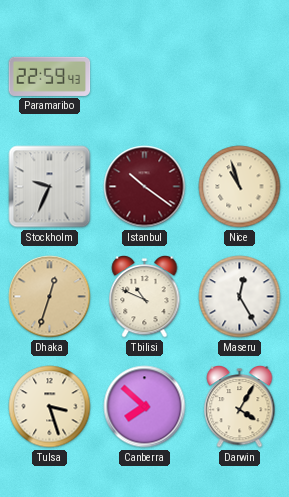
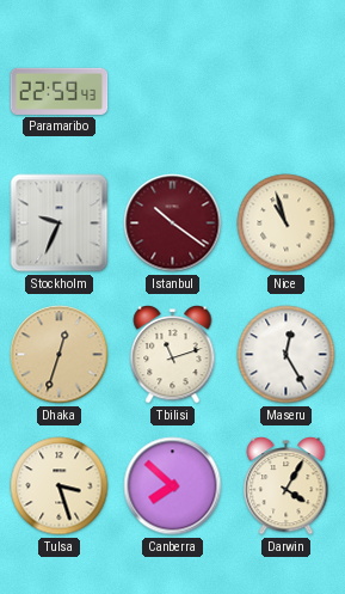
Tbilisi: 10:49 -> 11:12
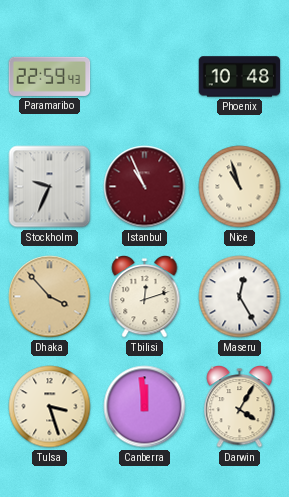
Phoenix: none -> 10:48
Istanbul: 10:21 -> 10:56
Dhaka: 12:33 -> 3:53
Tbilisi: 11:12 -> 12:12
Canberra: 7:52 -> 11:59
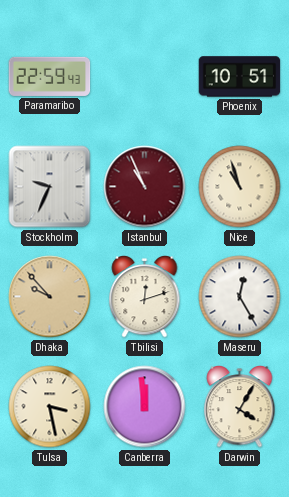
Phoenix: 10:48 -> 10:51
Dhaka: 3:53 -> 9:53
Tulsa: 3:27 -> 3:28
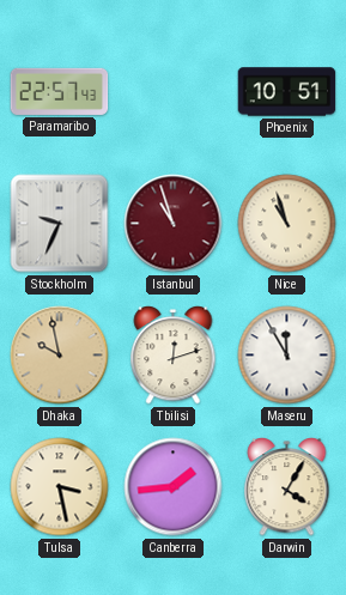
Paramaribo: 22:59 -> 22:57
Istanbul: 10:56 -> 10:57
Dhaka: 9:53 -> 9:58
Maseru: 12:25 -> 11:55
Canberra: 11:59 -> 1:44
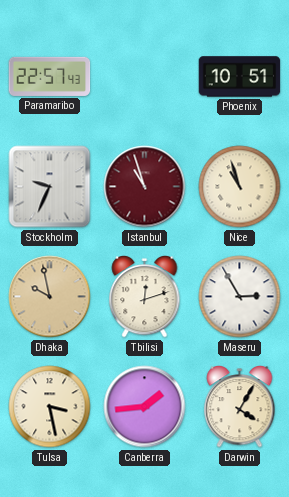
Maseru: 11:55 -> 2:55
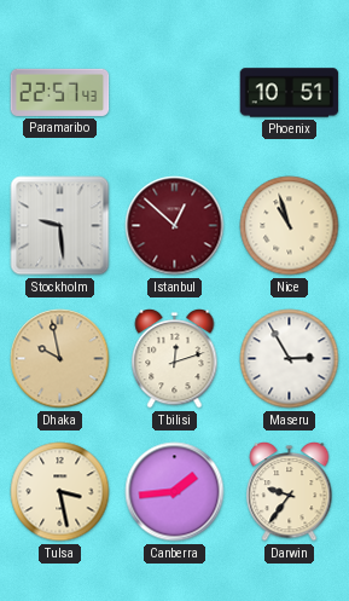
Stockholm: 9:34 -> 9:29
Istanbul: 10:57 -> 12:52
Darwin: 4:05 -> 9:36
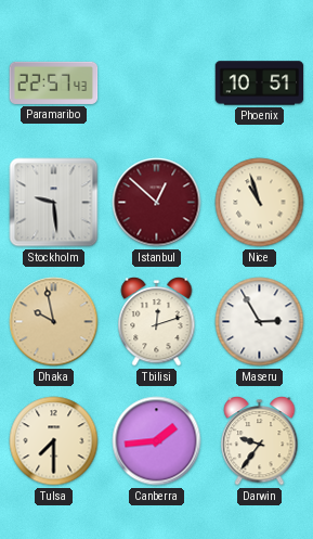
Tulsa: 3:28 -> 7:30
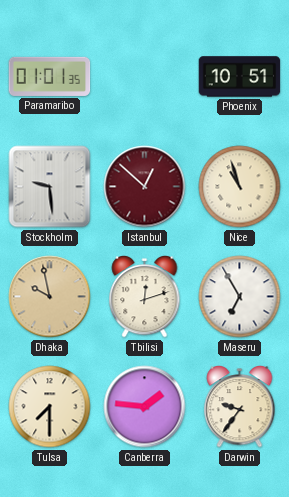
Paramaribo: 22:57 -> 01:01
Maseru: 2:55 -> 6:55
Canberra: 1:44 -> 1:46
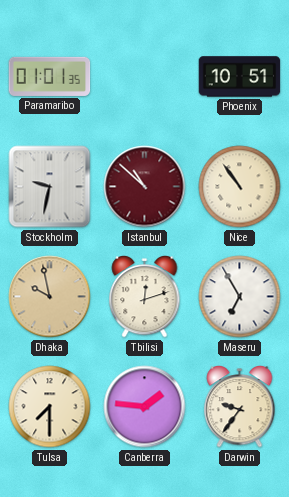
Stockholm: 9:29 -> 9:32
Istanbul: 12:52 -> 10:52
Nice: 10:57 -> 10:54
